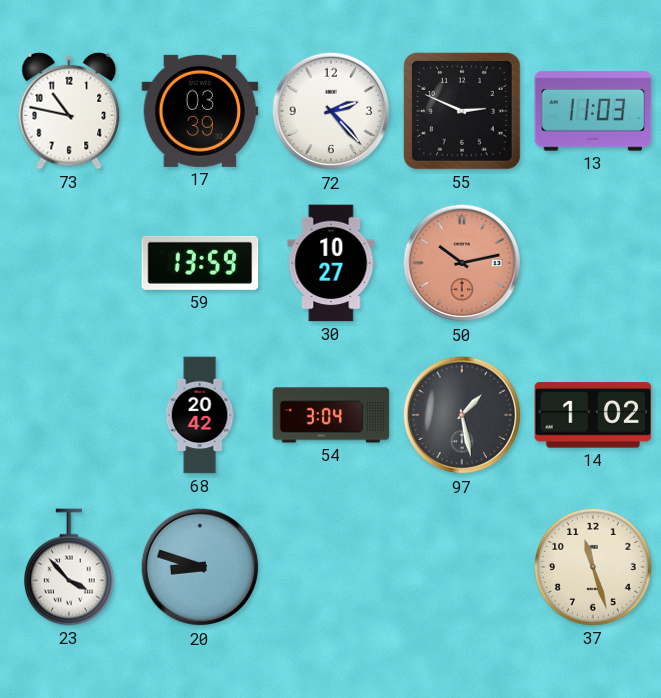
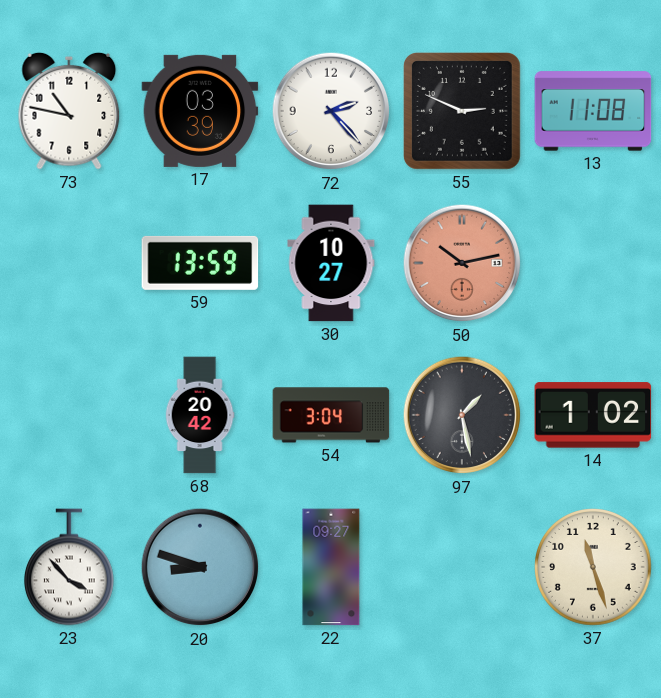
13: 11:03 -> 11:08
22: none -> 09:27
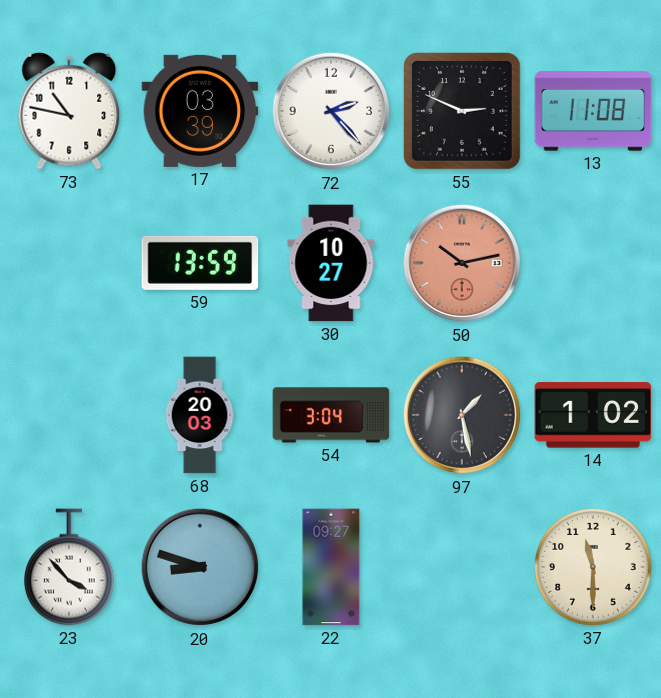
68: 20:42 -> 20:03
37: 11:27 -> 11:30
